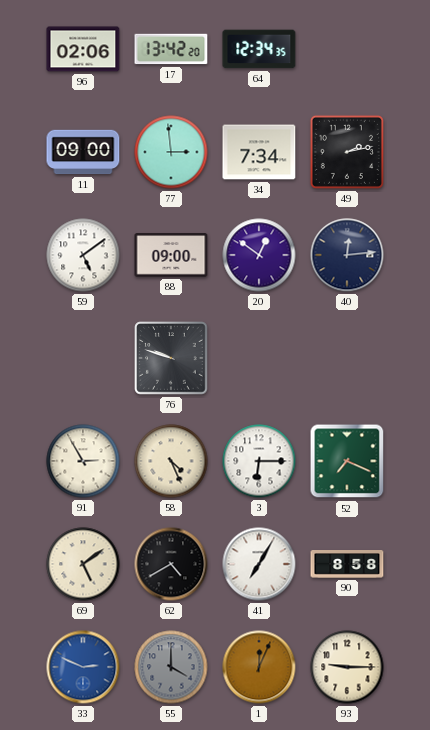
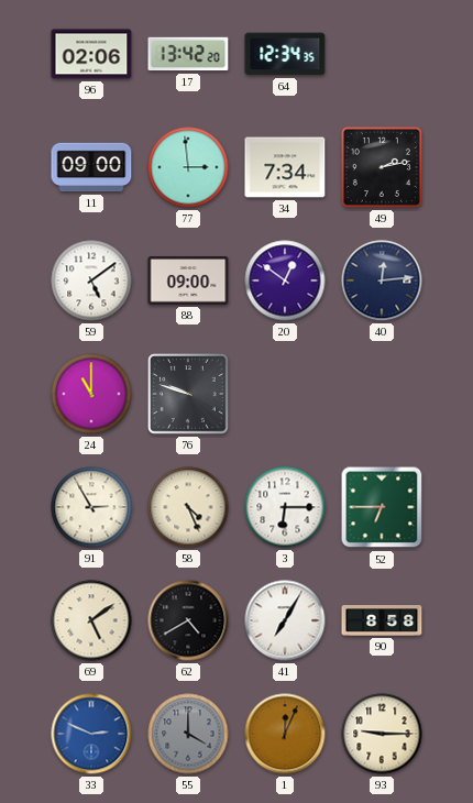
24: none -> 11:00
52: 7:19 -> 6:45
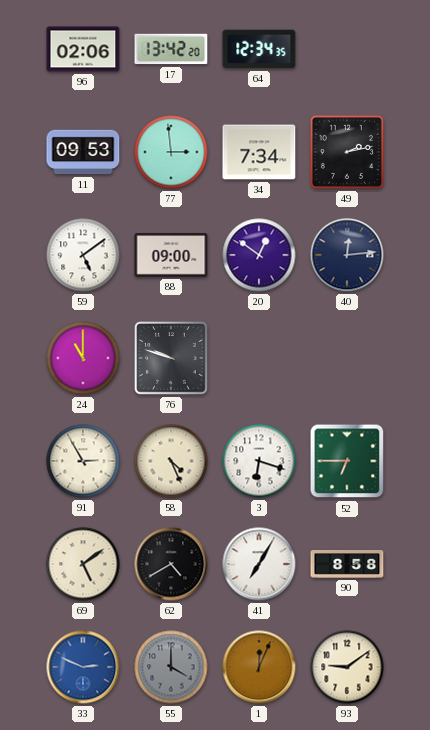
11: 09:00 -> 09:53
3: 6:15 -> 6:18
93: 9:15 -> 9:09
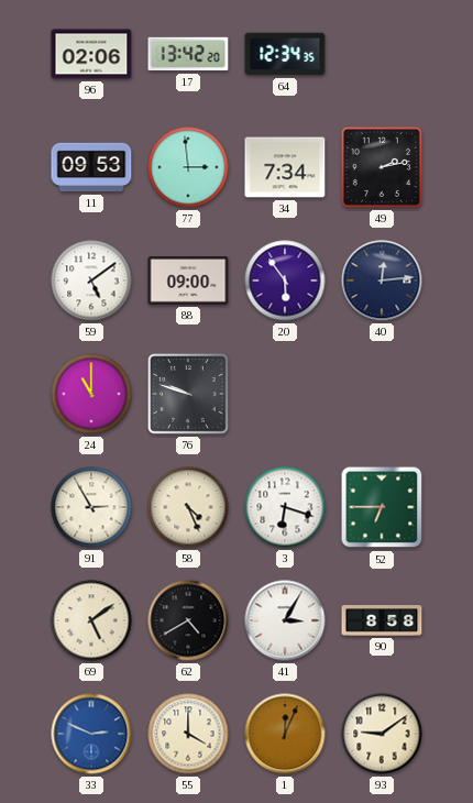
20: 12:51 -> 5:54
41: 7:05 -> 3:05
55 dial: grey -> cream
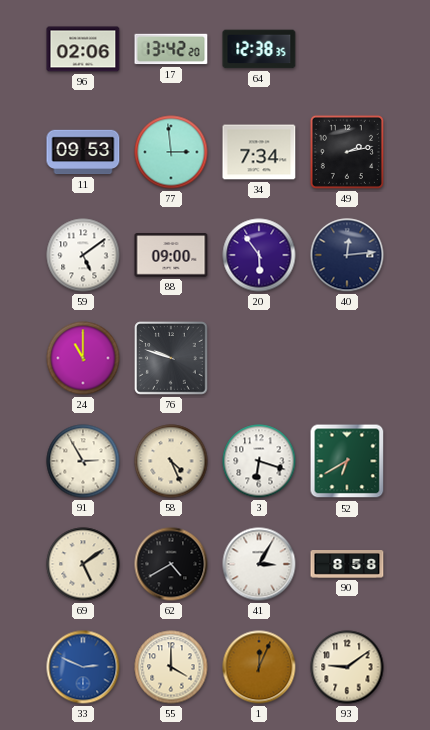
64: 12:34 -> 12:38
52: 6:45 -> 6:40
